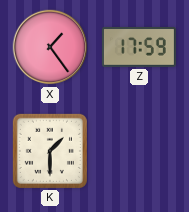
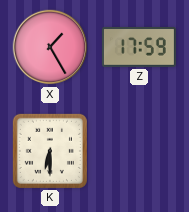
X: 1:24 -> 1:25
K: 1:30 -> 6:30
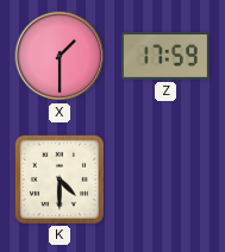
X: 1:25 -> 1:30
K: 6:30 -> 4:30
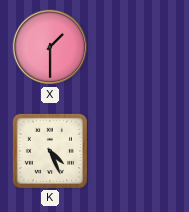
Z: 17:59 -> none
K: 4:30 -> 4:26
